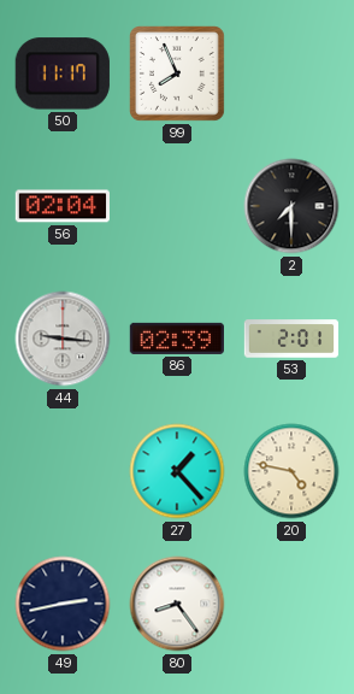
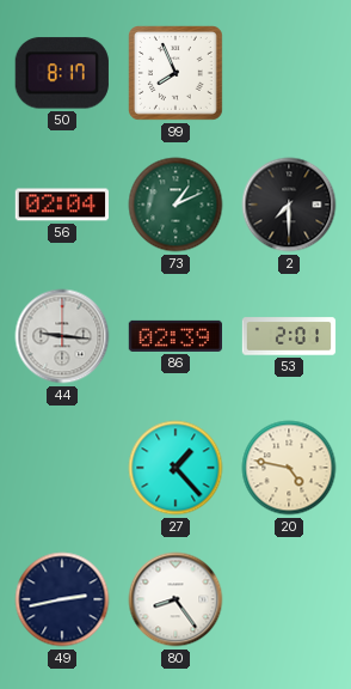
50: 11:17 -> 8:17
73: none -> 1:11
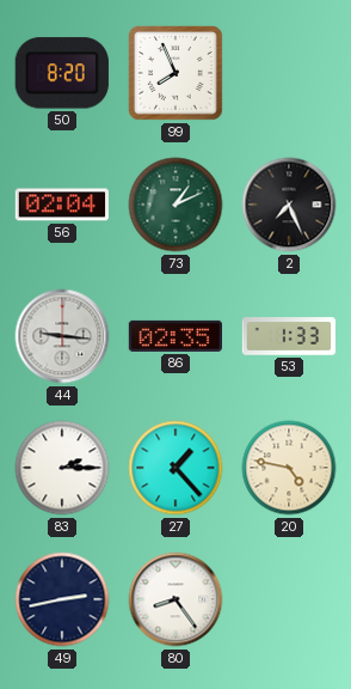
50: 8:17 -> 8:20
2: 7:30 -> 7:26
86: 02:39 -> 02:35
53: 2:01 -> 1:33
83: none -> 2:15
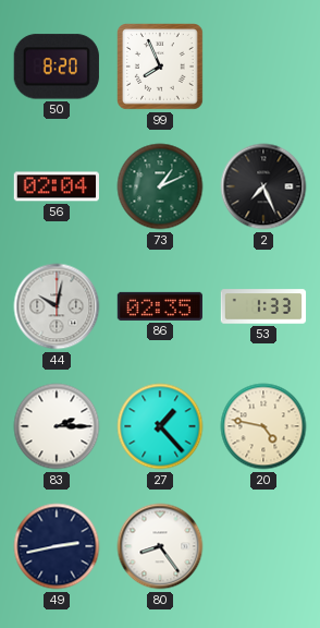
44: 9:16 -> 10:02
